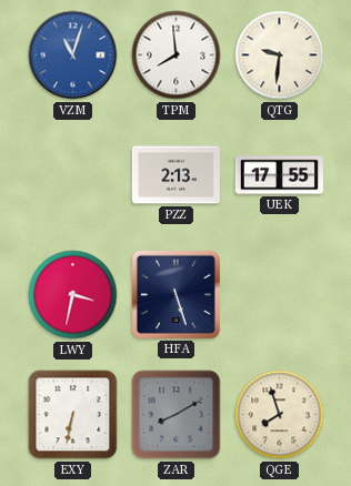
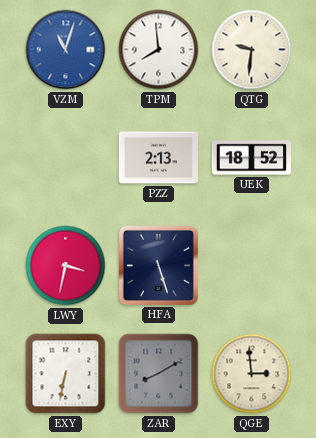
UEK: 17:55 -> 18:52
QGE: 7:57 -> 2:59
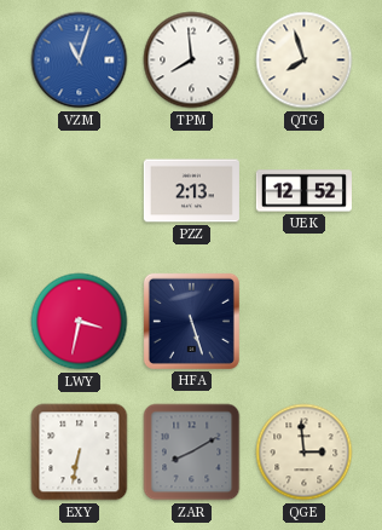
QTG: 9:31 -> 7:57
UEK: 18:52 -> 12:52
